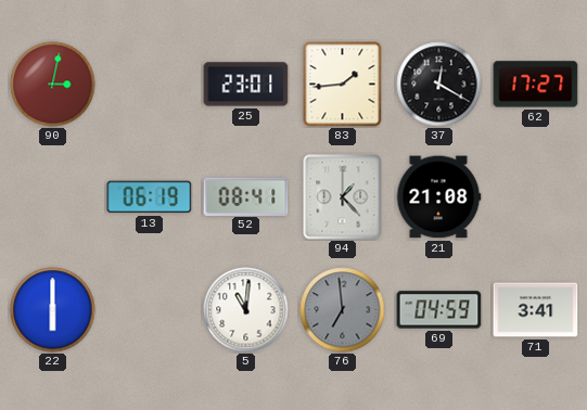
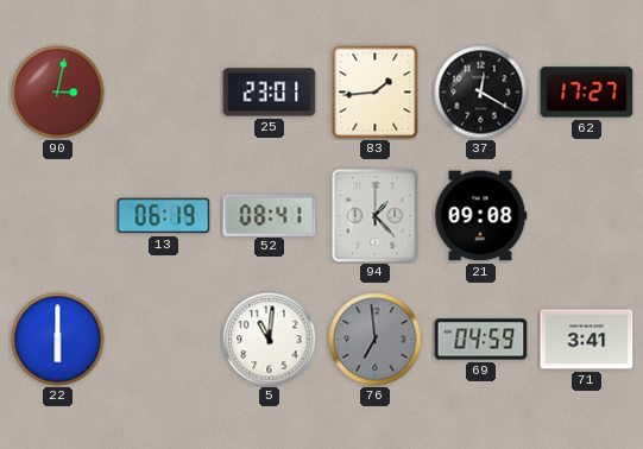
21: 21:08 -> 09:08
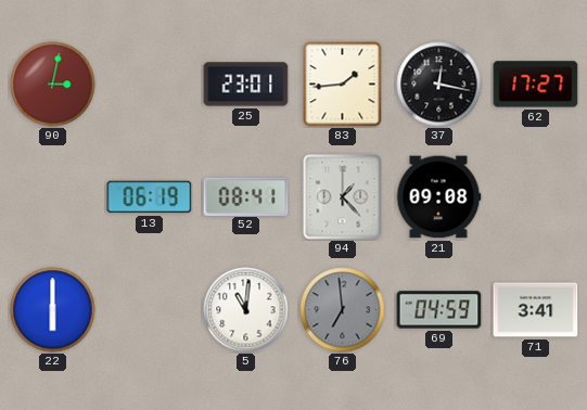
37: 12:20 -> 12:17
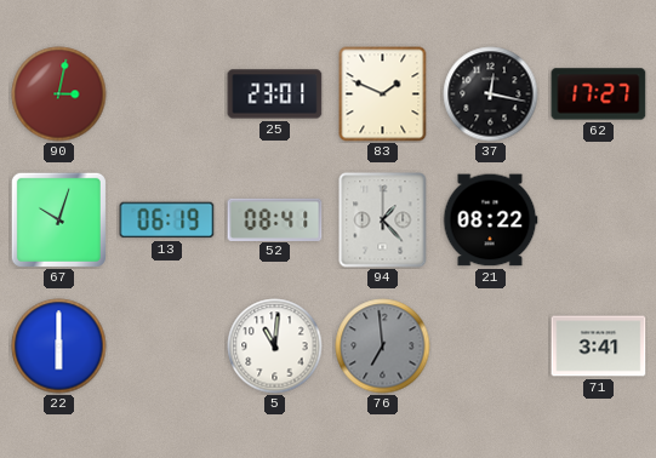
83: 1:44 -> 1:49
67: none -> 10:03
21: 09:08 -> 08:22
69: 04:59 -> none
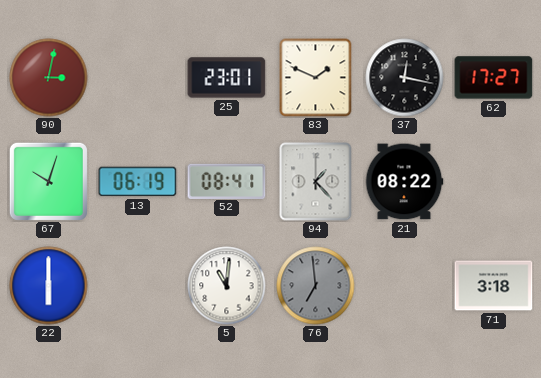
71: 3:41 -> 3:18
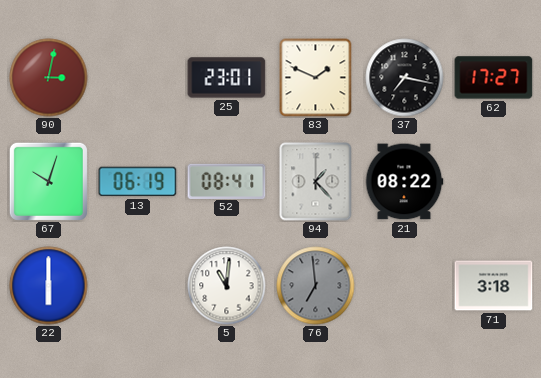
37: 12:17 -> 7:17
